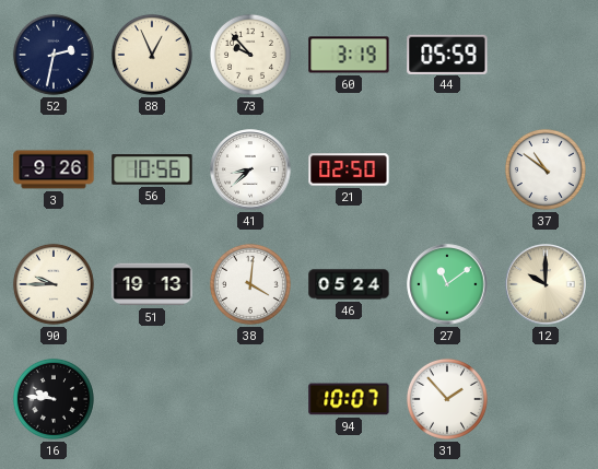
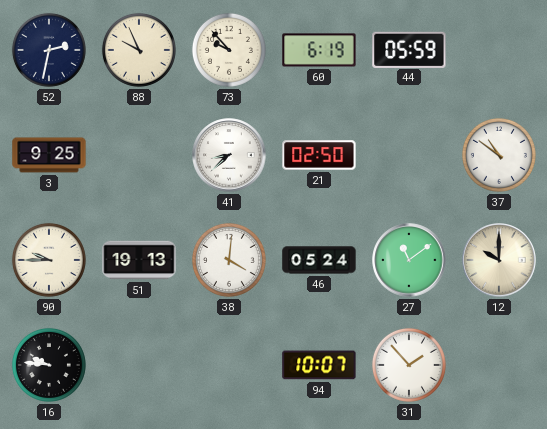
88: 12:56 -> 9:56
60: 3:19 -> 6:19
3: 9:26 -> 9:25
56: 10:56 -> none
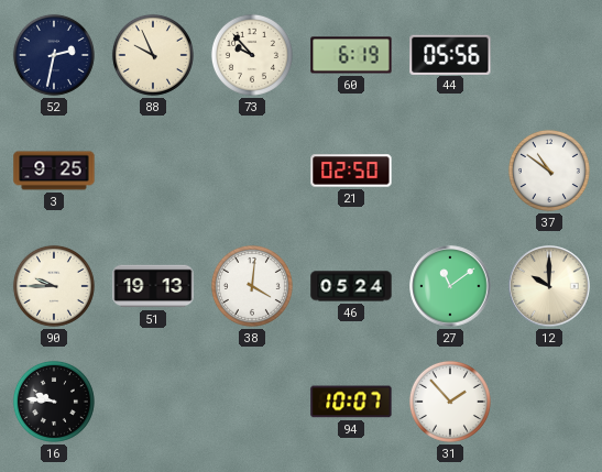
44: 05:59 -> 05:56
41: 8:38 -> none
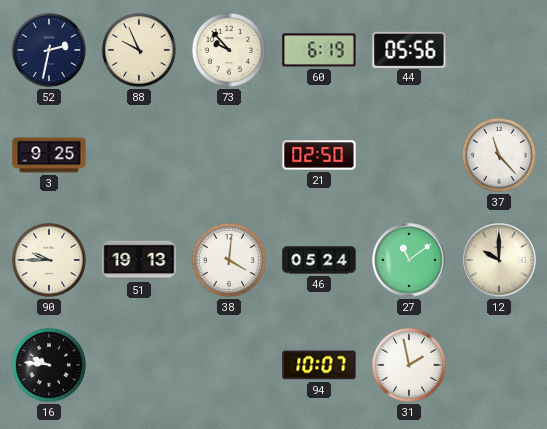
37: 10:51 -> 11:23
31: 1:53 -> 1:58
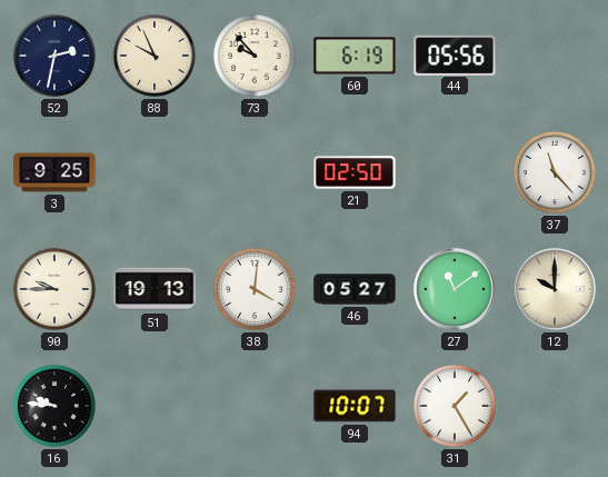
46: 05:24 -> 05:27
31: 1:58 -> 1:25
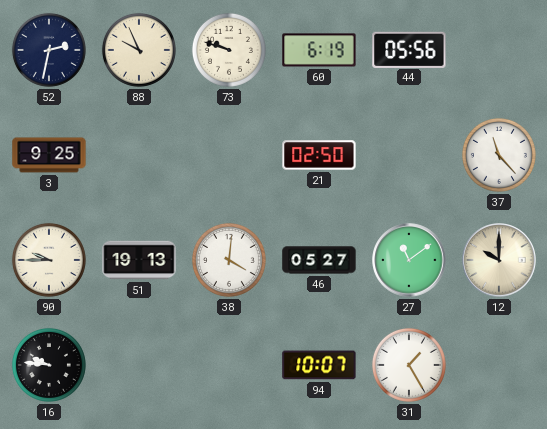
73: 9:53 -> 9:48
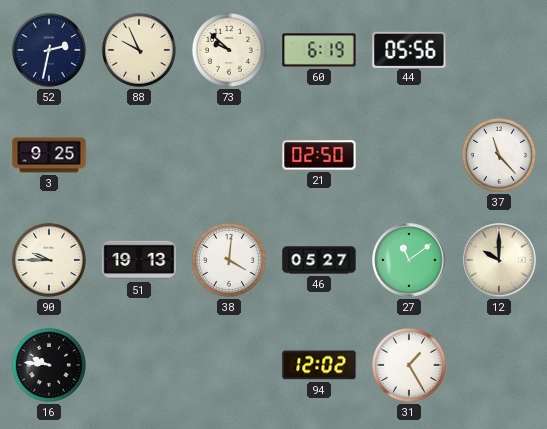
73: 9:48 -> 9:52
94: 10:07 -> 12:02
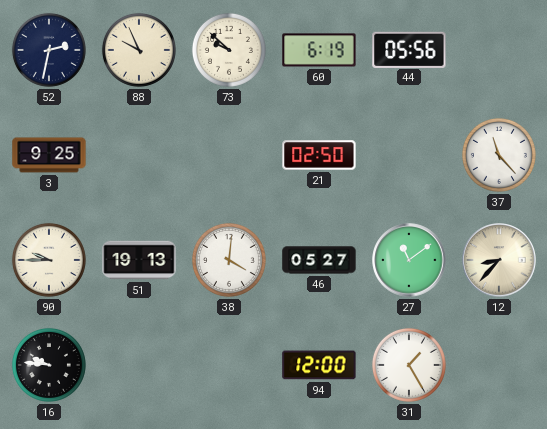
12: 10:00 -> 8:37
94: 12:02 -> 12:00
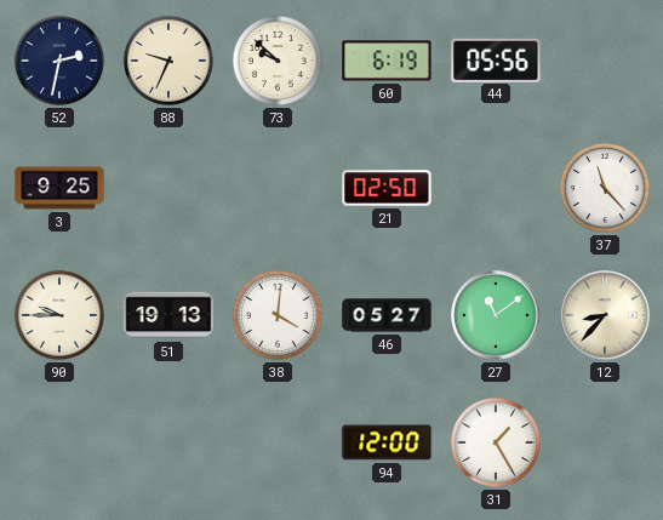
88: 9:56 -> 9:34
16: 9:46 -> none
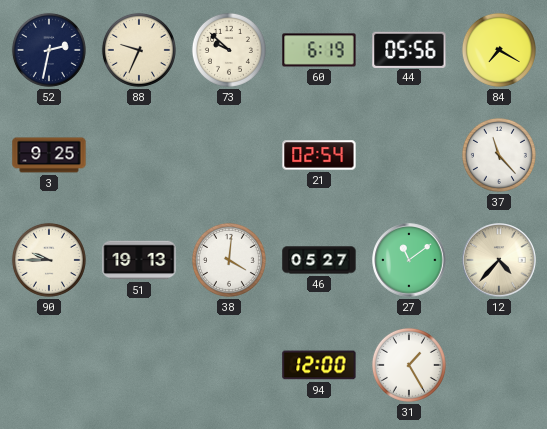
84: none -> 7:20
21: 02:50 -> 02:54
12: 8:37 -> 4:37
